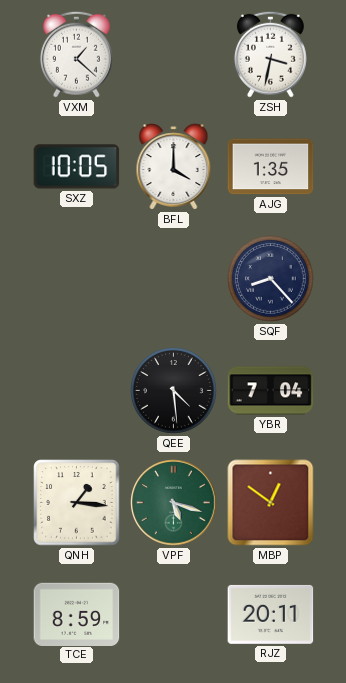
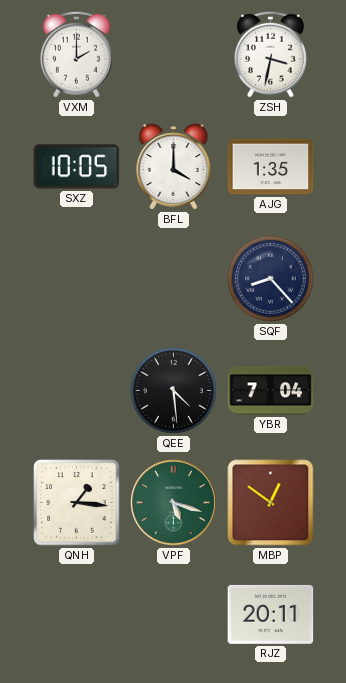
VXM: 1:22 -> 2:00
TCE: 8:59 -> none
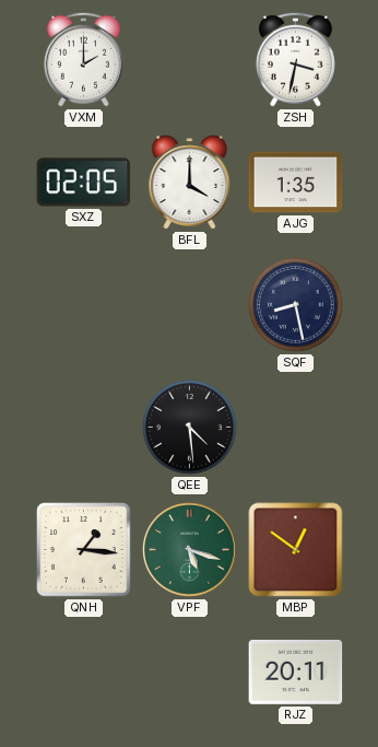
SXZ: 10:05 -> 02:05
SQF: 8:23 -> 8:28
YBR: 7:04 -> none
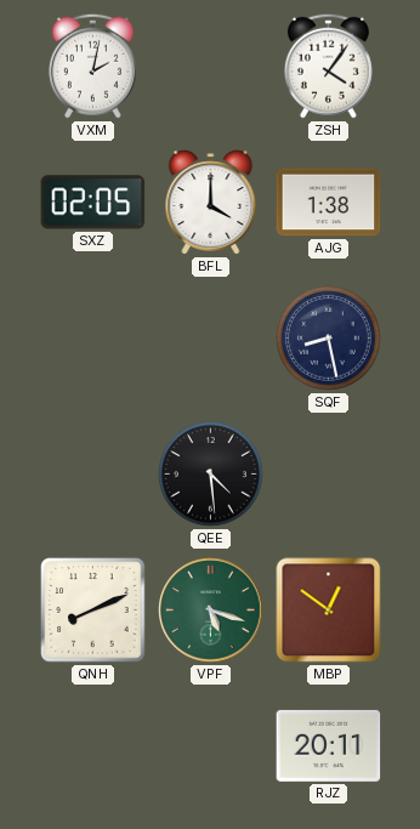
VXM: 2:00 -> 2:02
ZSH: 3:32 -> 4:06
AJG: 1:35 -> 1:38
QNH: 1:16 -> 8:11
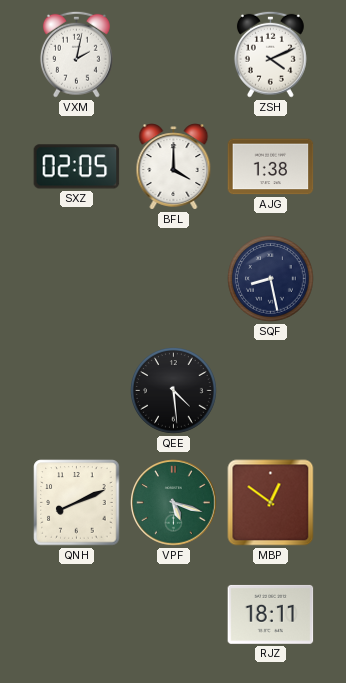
ZSH: 4:06 -> 4:11
RJZ: 20:11 -> 18:11
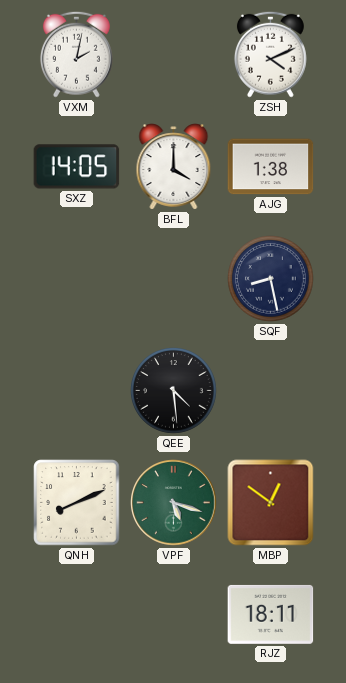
SXZ: 02:05 -> 14:05
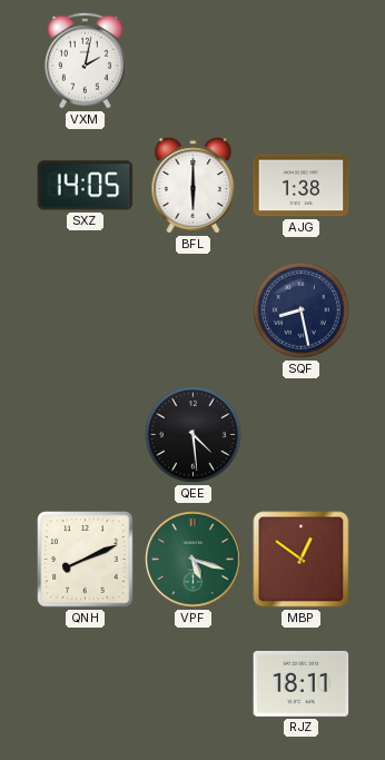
ZSH: 4:11 -> none
BFL: 4:00 -> 6:00
